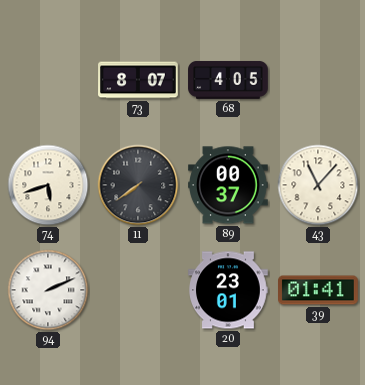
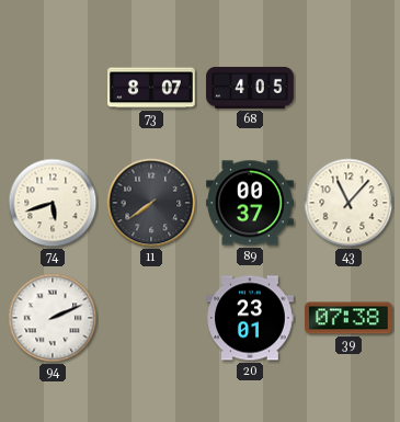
39: 01:41 -> 07:38
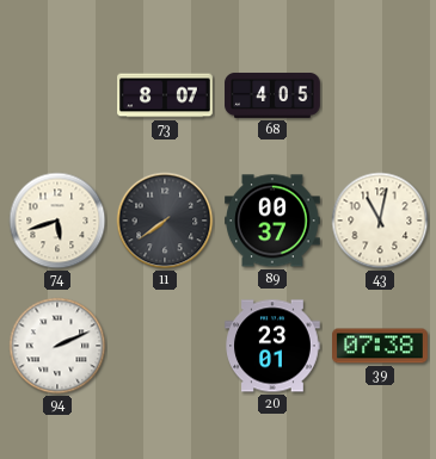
43: 11:07 -> 11:02
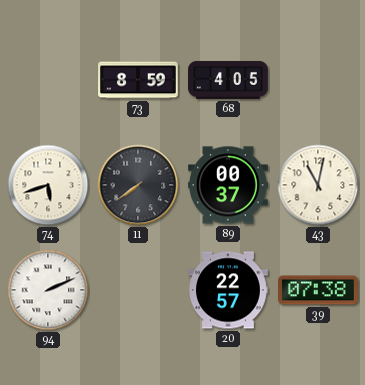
73: 8:07 -> 8:59
20: 23:01 -> 22:57
